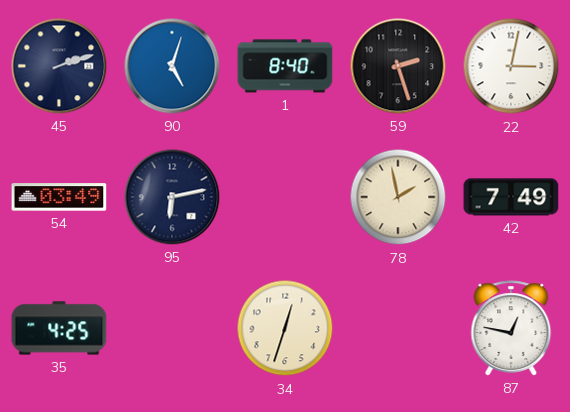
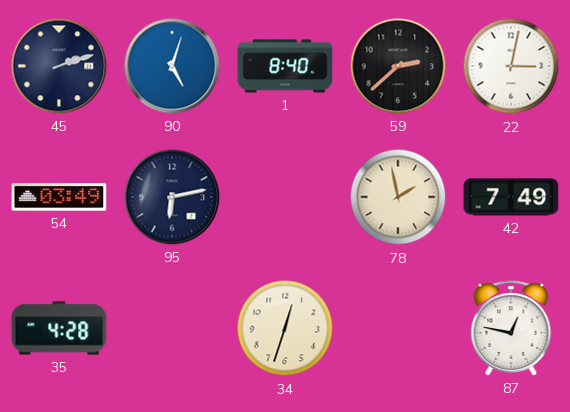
59: 2:27 -> 2:38
35: 4:25 -> 4:28
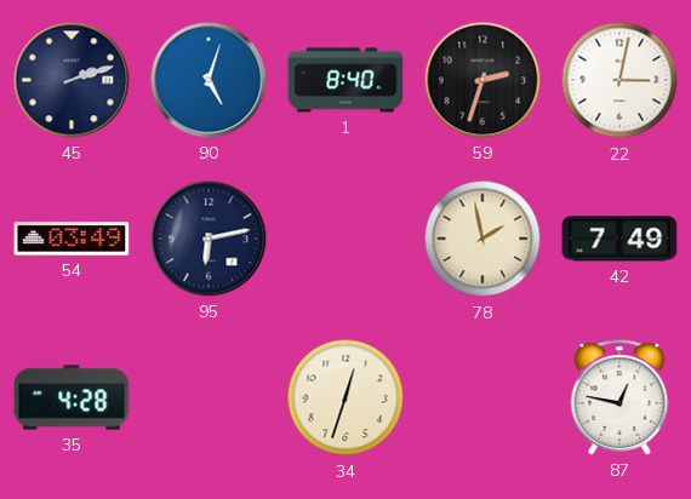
59: 2:38 -> 2:33
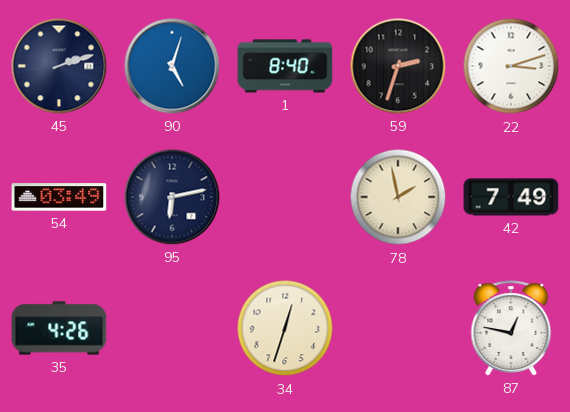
22: 3:02 -> 3:12
35: 4:28 -> 4:26
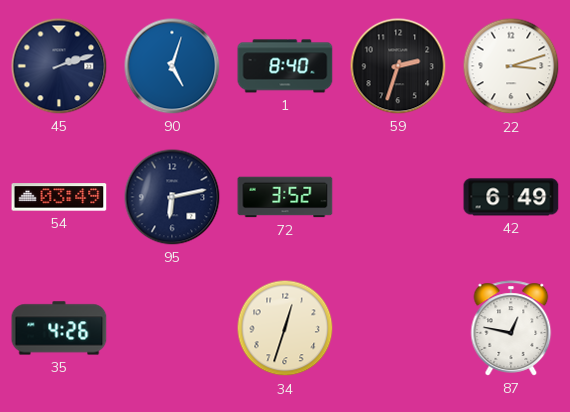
72: none -> 3:52
78: 1:58 -> none
42: 7:49 -> 6:49
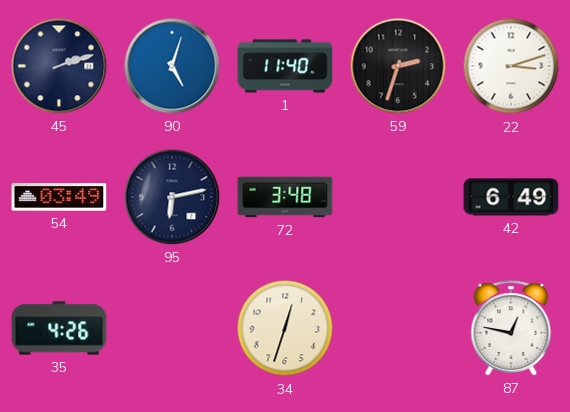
1: 8:40 -> 11:40
72: 3:52 -> 3:48
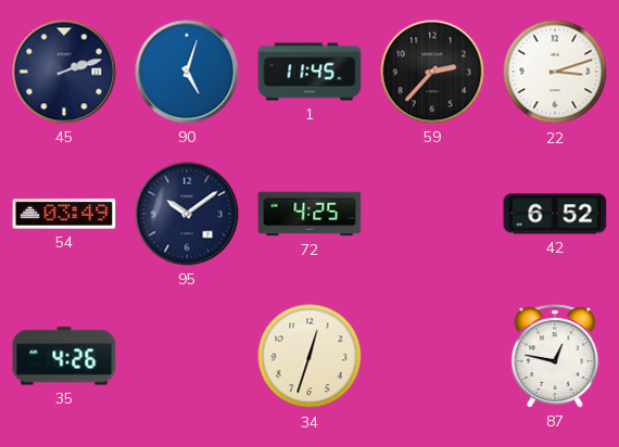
1: 11:40 -> 11:45
59: 2:33 -> 2:37
95: 6:13 -> 10:09
72: 3:48 -> 4:25
42: 6:49 -> 6:52
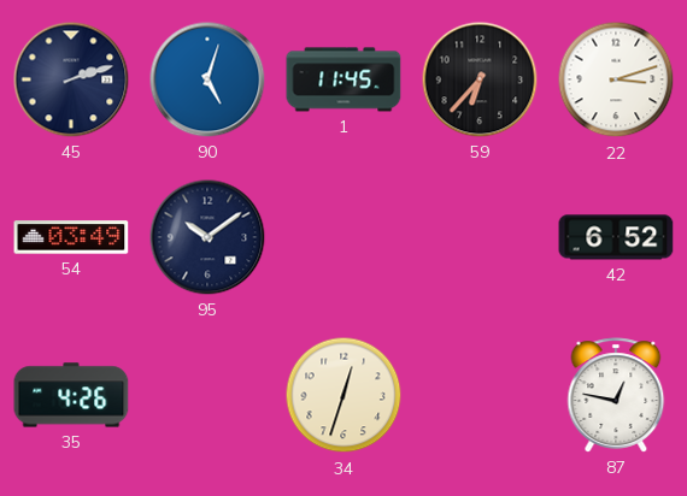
59: 2:37 -> 6:37
72: 4:25 -> none
